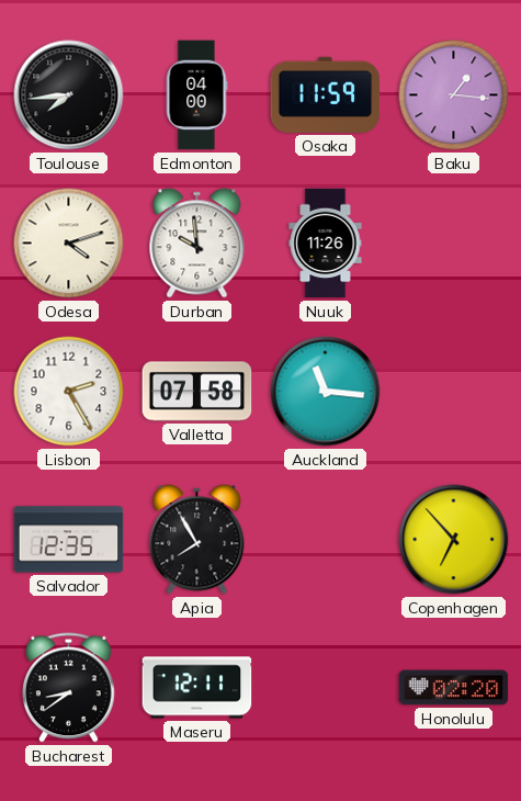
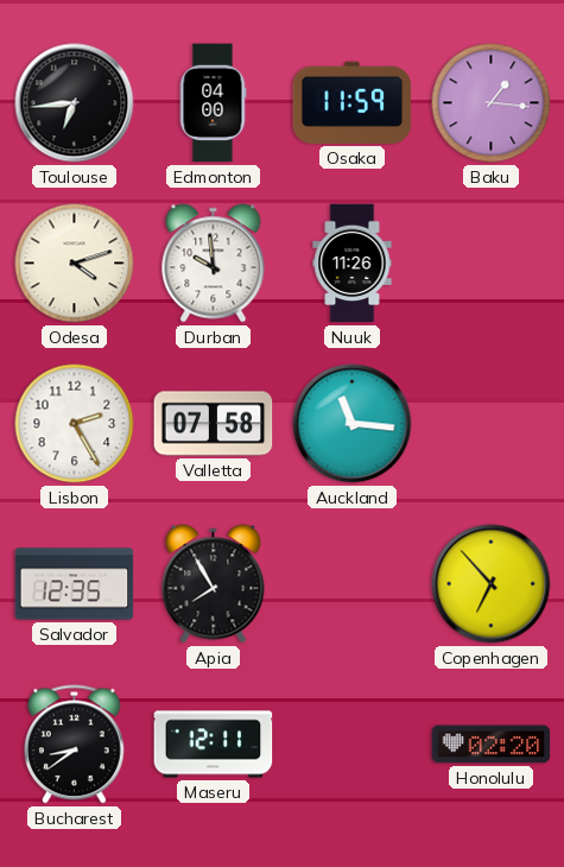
Toulouse: 7:44 -> 6:44
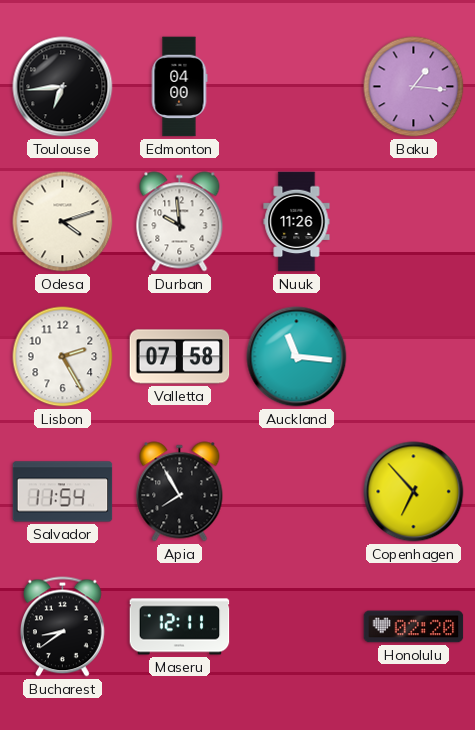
Osaka: 11:59 -> none
Salvador: 12:35 -> 11:54
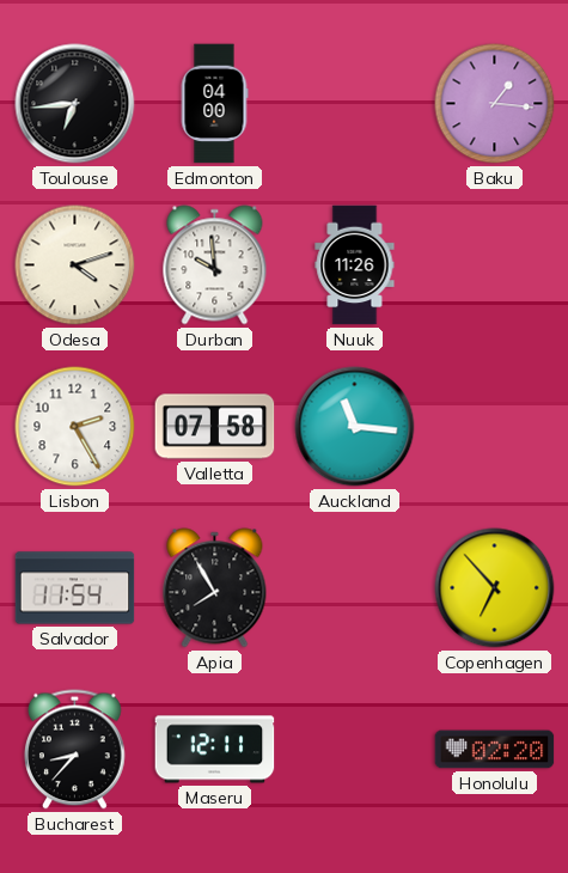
Bucharest: 8:39 -> 8:37
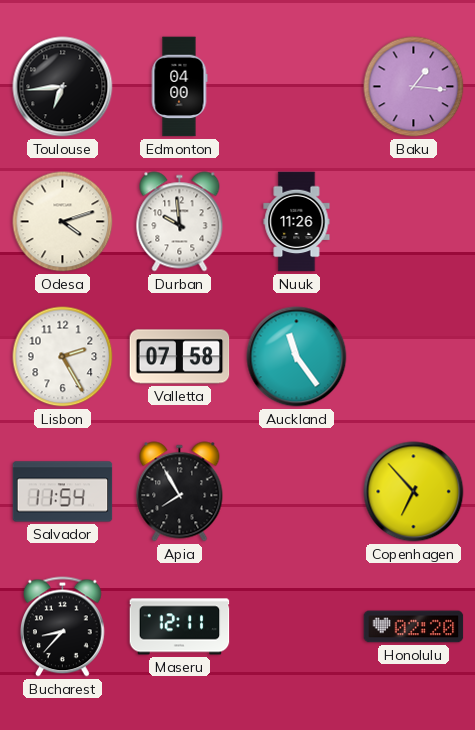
Auckland: 11:16 -> 11:24
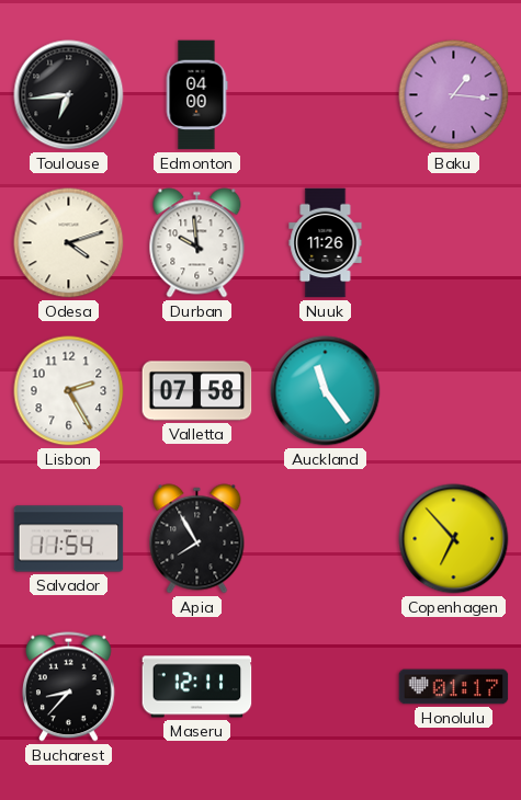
Honolulu: 02:20 -> 01:17
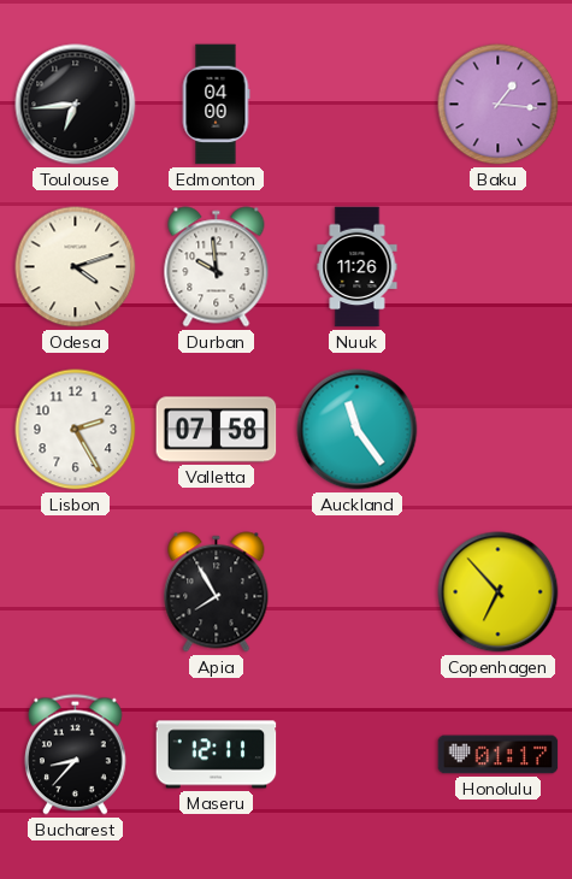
Salvador: 11:54 -> none
